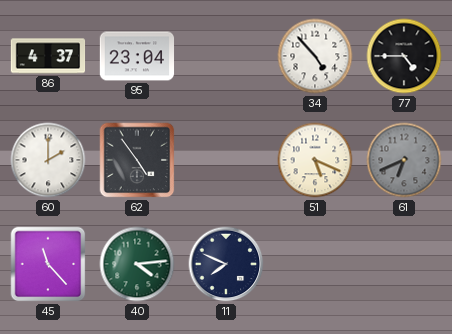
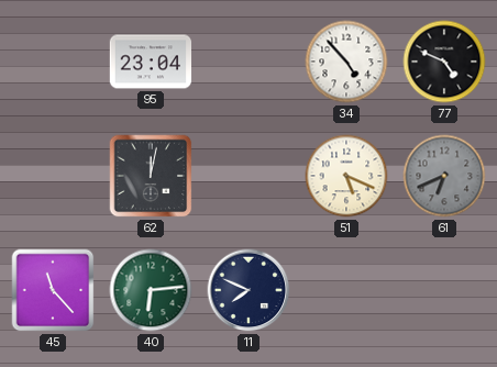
86: 4:37 -> none
77: 4:45 -> 4:49
60: 2:00 -> none
62: 4:54 -> 12:02
40: 4:14 -> 6:14
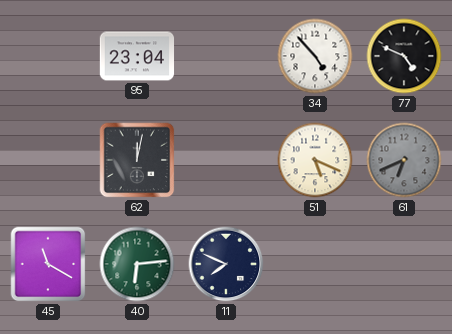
45: 11:23 -> 11:20
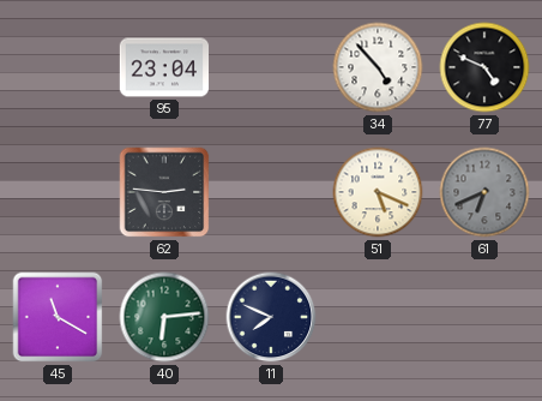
62: 12:02 -> 2:46
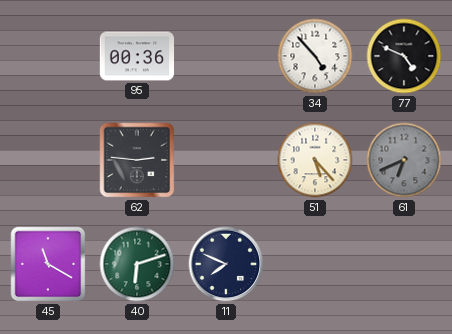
95: 23:04 -> 00:36
51: 5:19 -> 5:23
40: 6:14 -> 6:12
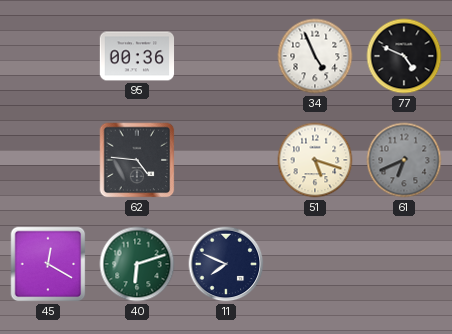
34: 4:53 -> 4:56
62: 2:46 -> 4:46
51: 5:23 -> 5:18
45: 11:20 -> 12:20
